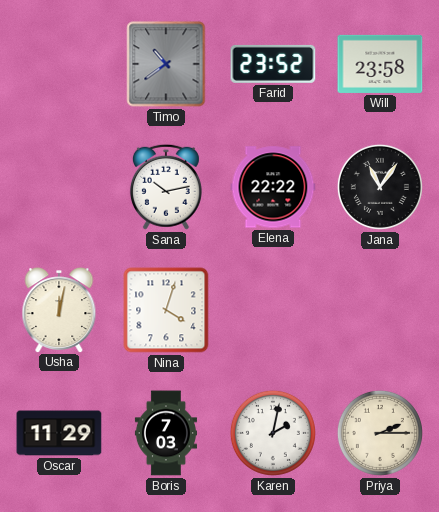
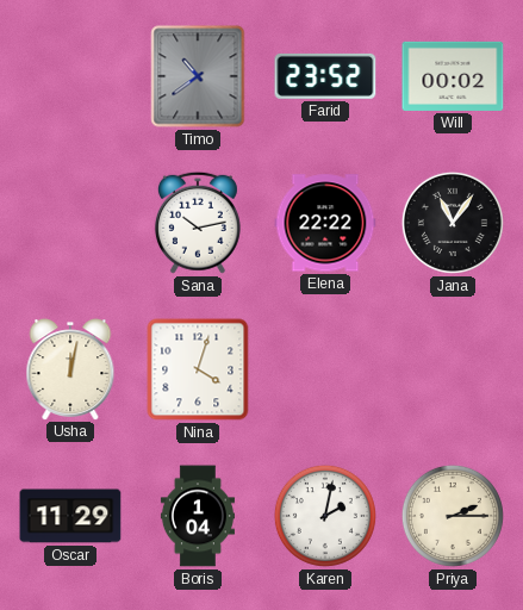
Will: 23:58 -> 00:02
Boris: 7:03 -> 1:04
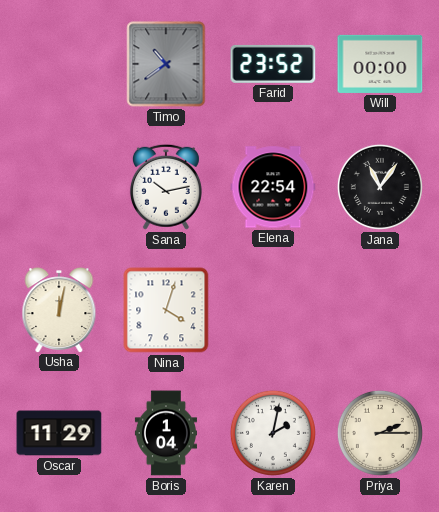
Will: 00:02 -> 00:00
Elena: 22:22 -> 22:54
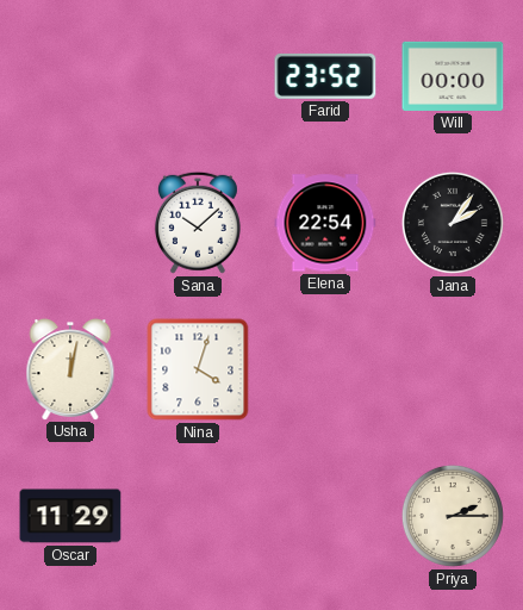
Timo: 10:39 -> none
Sana: 10:13 -> 10:08
Jana: 11:06 -> 2:06
Boris: 1:04 -> none
Karen: 2:02 -> none
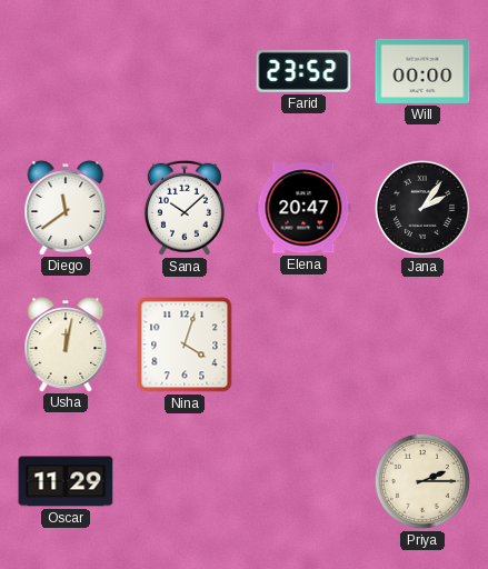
Diego: none -> 11:39
Elena: 22:54 -> 20:47
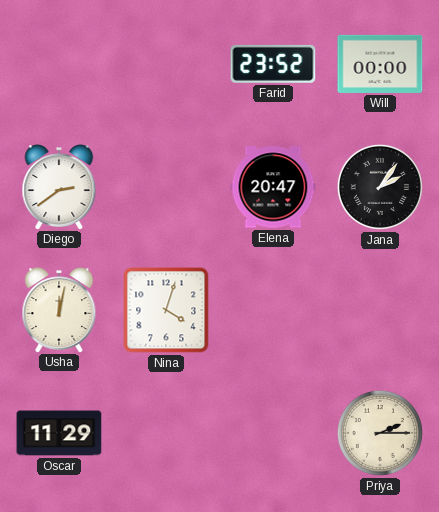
Diego: 11:39 -> 2:39
Sana: 10:08 -> none
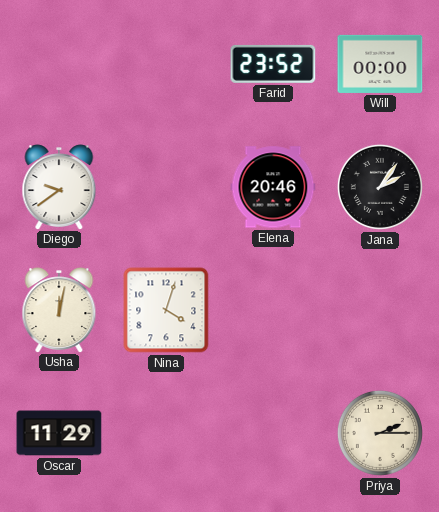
Diego: 2:39 -> 9:39
Elena: 20:47 -> 20:46
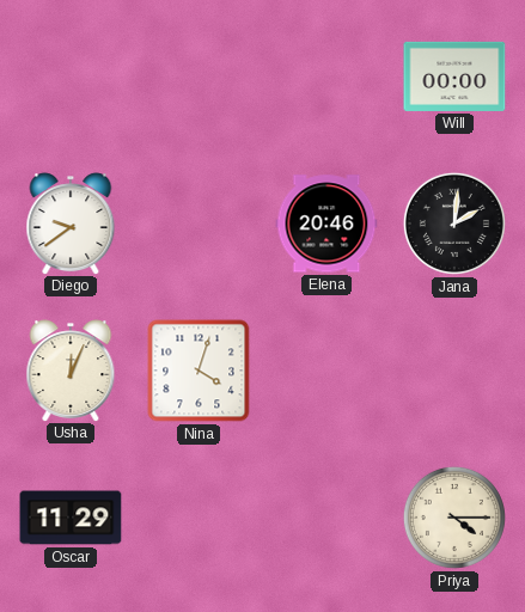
Farid: 23:52 -> none
Jana: 2:06 -> 2:01
Usha: 12:02 -> 12:04
Priya: 2:15 -> 4:15
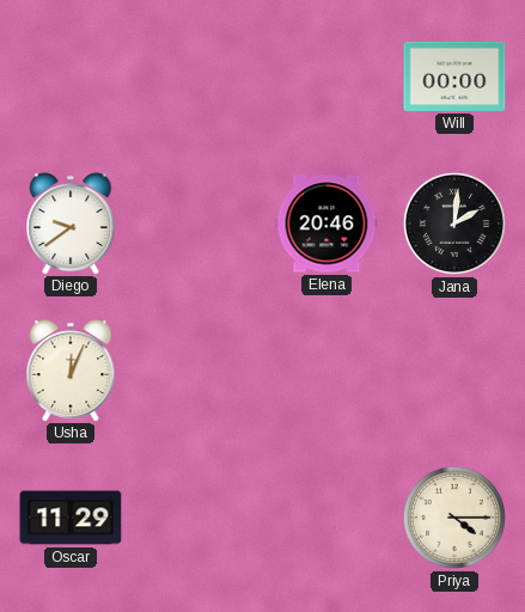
Nina: 4:03 -> none
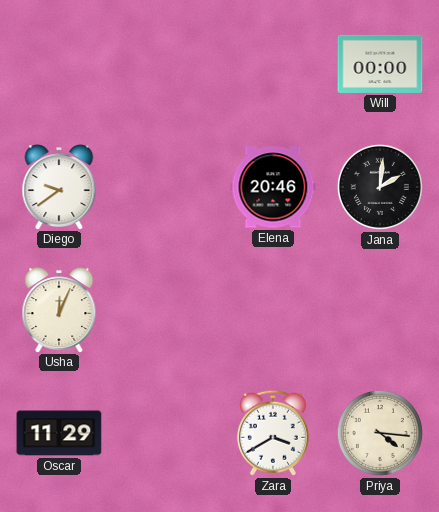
Zara: none -> 3:40
Priya: 4:15 -> 4:16
